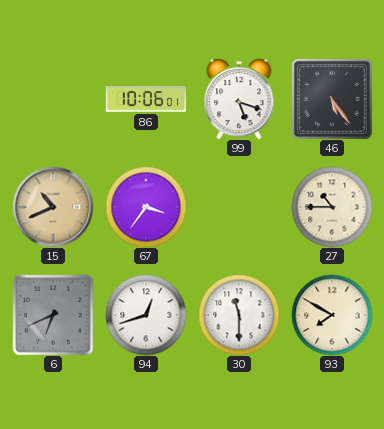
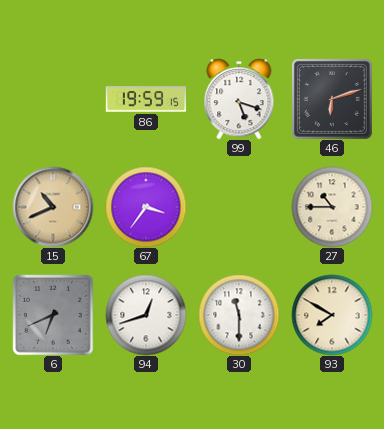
86: 10:06 -> 19:59
46: 5:24 -> 6:12
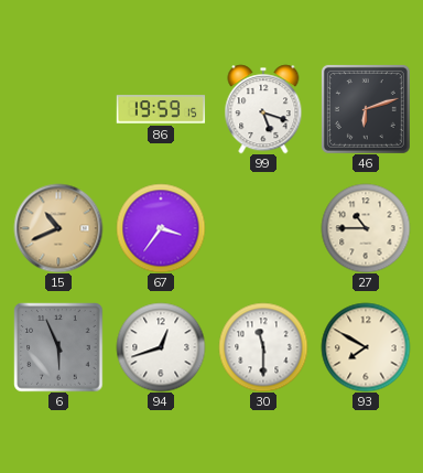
6: 6:41 -> 5:56
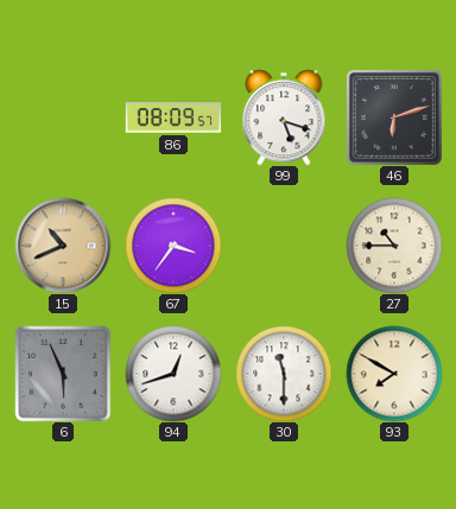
86: 19:59 -> 08:09
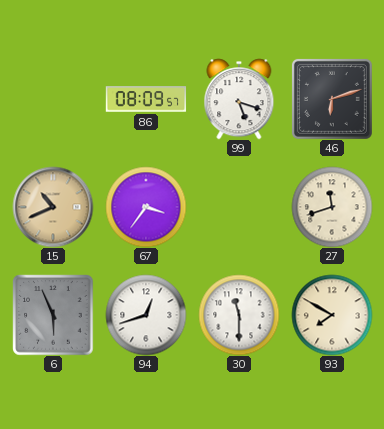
27: 10:45 -> 11:42
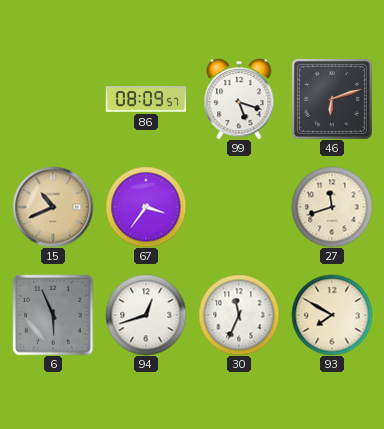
30: 11:30 -> 11:34
